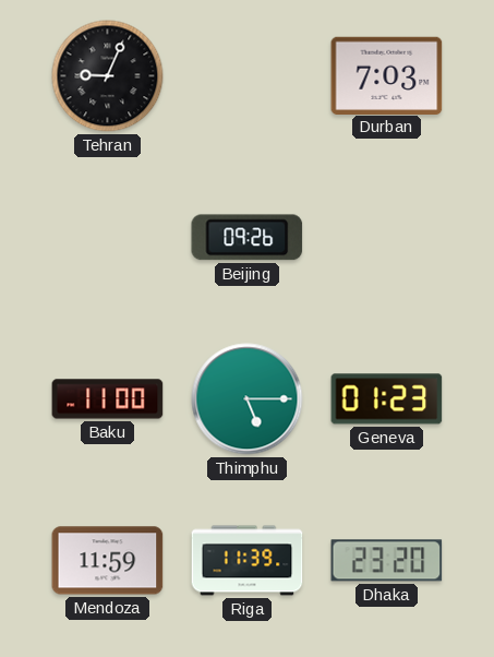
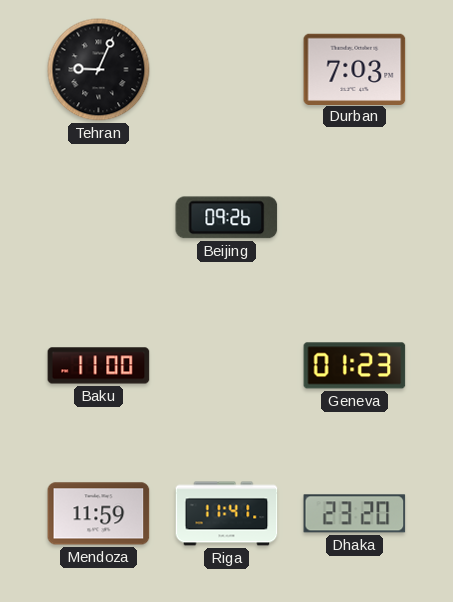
Thimphu: 5:15 -> none
Riga: 11:39 -> 11:41
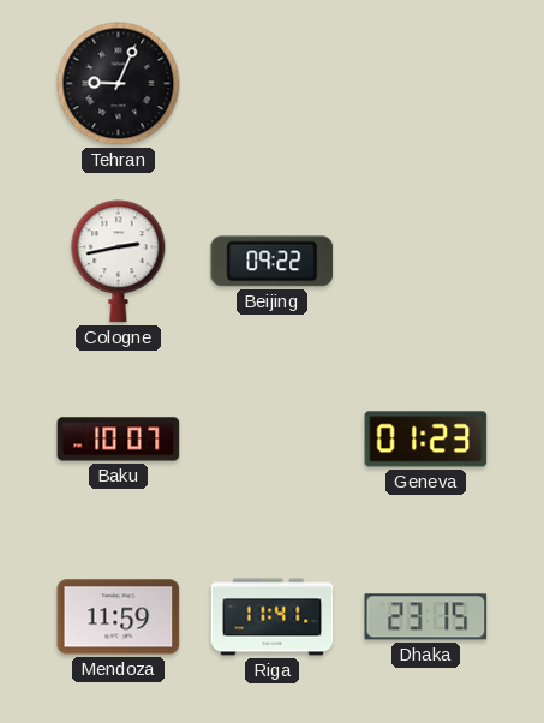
Durban: 7:03 -> none
Cologne: none -> 2:43
Beijing: 09:26 -> 09:22
Baku: 11:00 -> 10:07
Dhaka: 23:20 -> 23:15
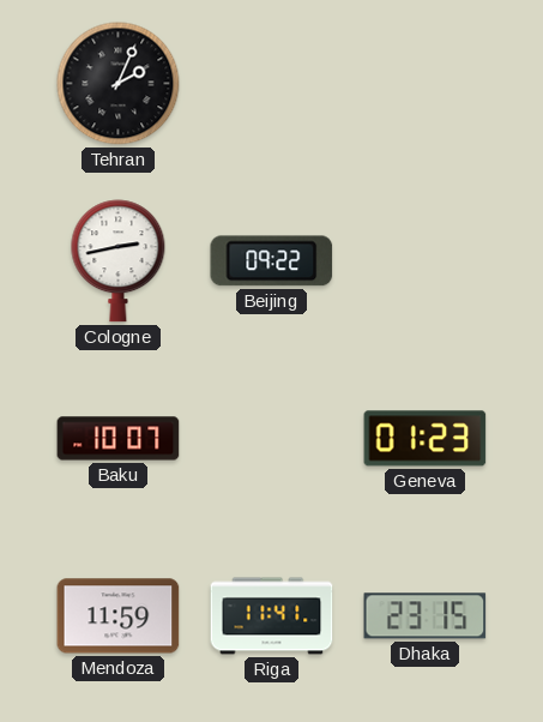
Tehran: 9:04 -> 2:04
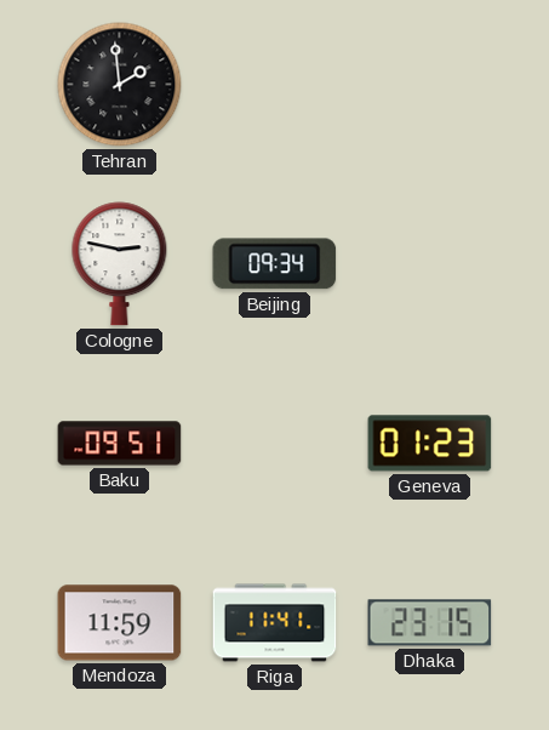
Tehran: 2:04 -> 1:59
Cologne: 2:43 -> 2:47
Beijing: 09:22 -> 09:34
Baku: 10:07 -> 09:51
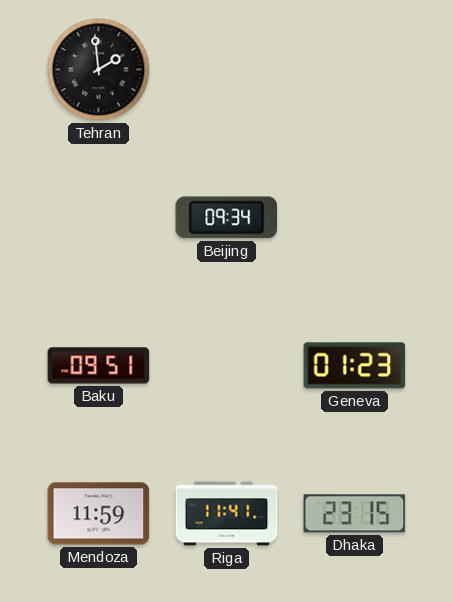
Cologne: 2:47 -> none
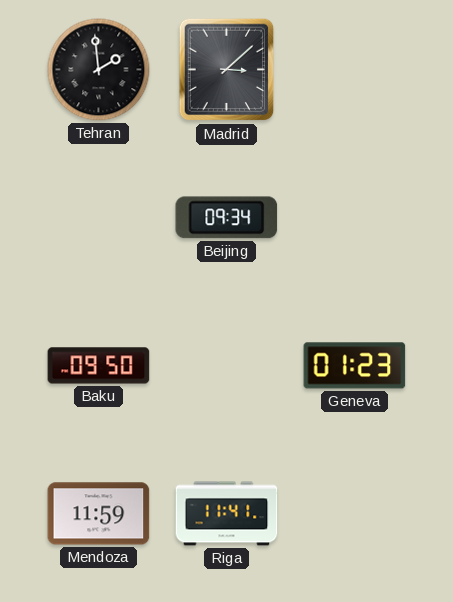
Madrid: none -> 3:08
Baku: 09:51 -> 09:50
Dhaka: 23:15 -> none
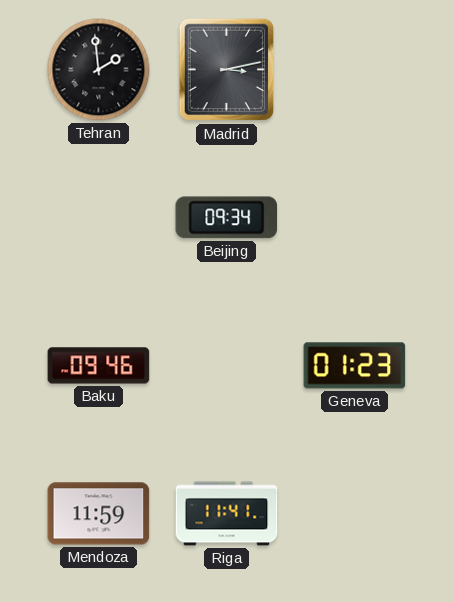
Madrid: 3:08 -> 3:13
Baku: 09:50 -> 09:46
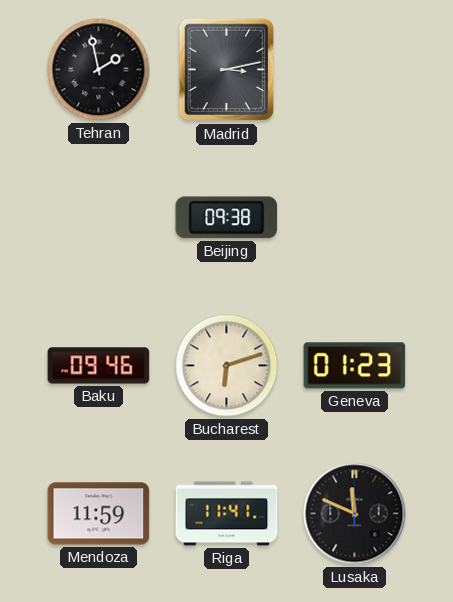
Tehran: 1:59 -> 1:58
Beijing: 09:34 -> 09:38
Bucharest: none -> 6:12
Lusaka: none -> 11:49
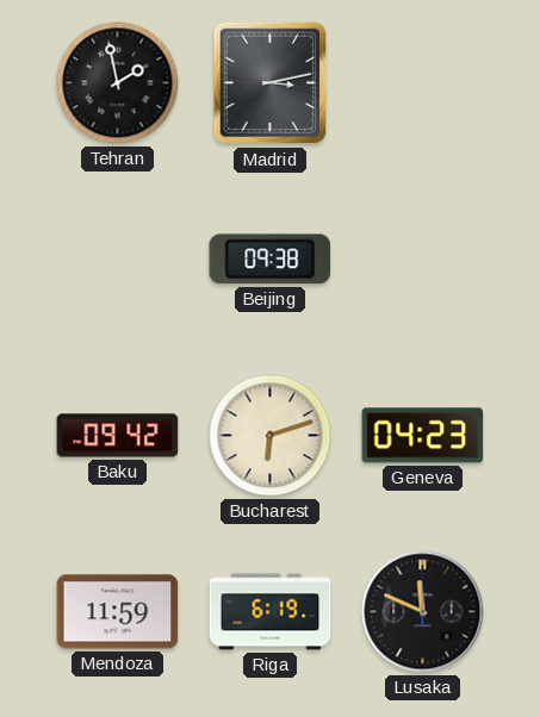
Baku: 09:46 -> 09:42
Geneva: 01:23 -> 04:23
Riga: 11:41 -> 6:19
